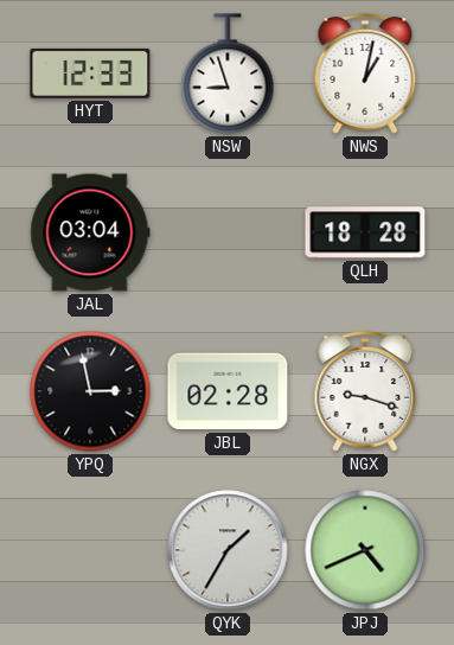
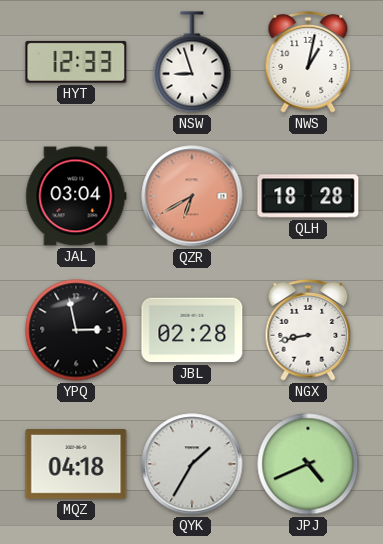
QZR: none -> 6:40
NGX: 9:18 -> 8:43
MQZ: none -> 04:18
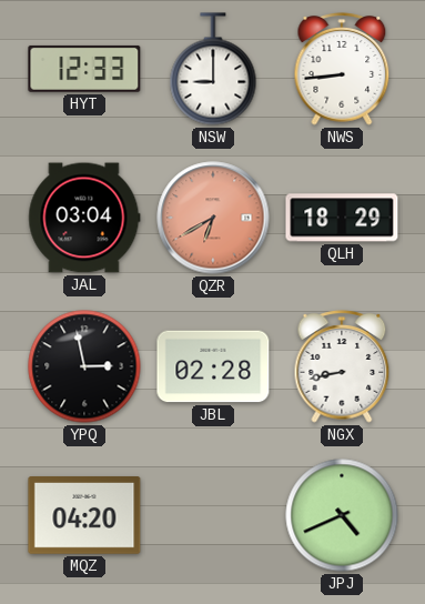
NSW: 8:57 -> 9:00
NWS: 1:02 -> 8:44
QLH: 18:28 -> 18:29
MQZ: 04:18 -> 04:20
QYK: 1:35 -> none
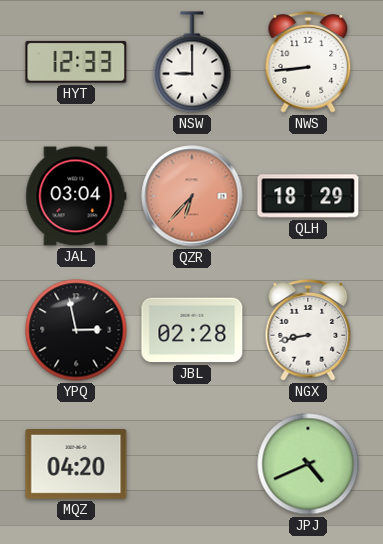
QZR: 6:40 -> 6:37
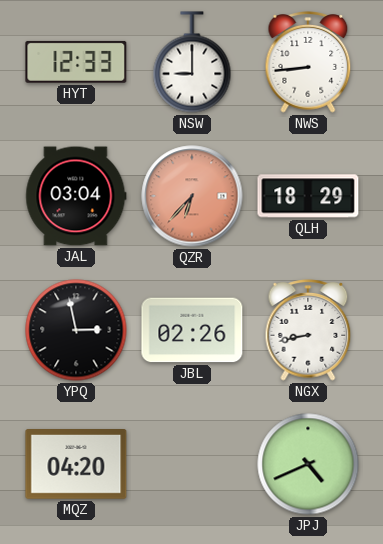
JBL: 02:28 -> 02:26
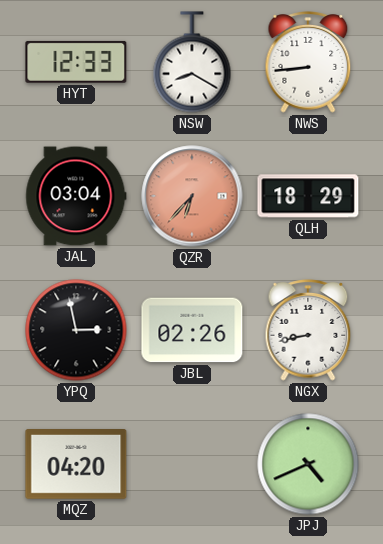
NSW: 9:00 -> 8:20
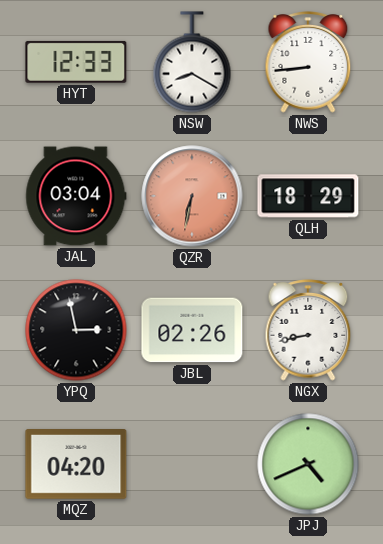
QZR: 6:37 -> 6:32
